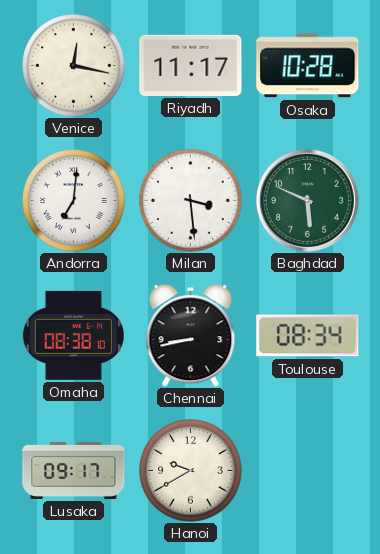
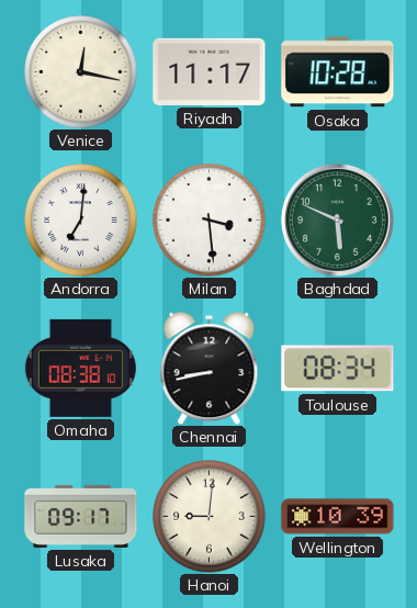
Hanoi: 9:40 -> 9:01
Wellington: none -> 10:39
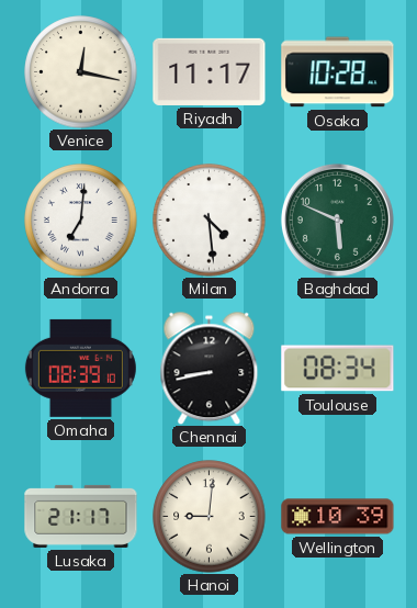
Milan: 3:29 -> 4:29
Omaha: 08:38 -> 08:39
Lusaka: 09:17 -> 21:17
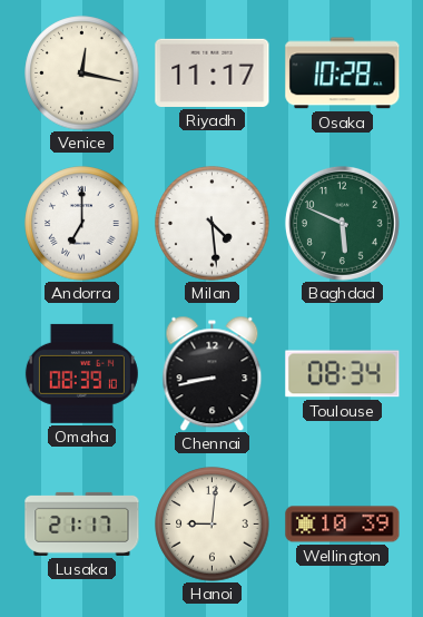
Andorra: 7:01 -> 7:00
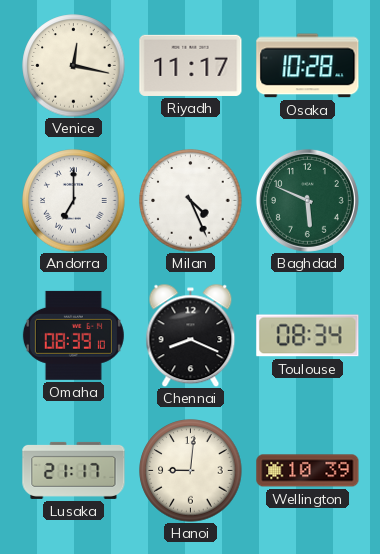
Milan: 4:29 -> 4:26
Chennai: 8:43 -> 8:19
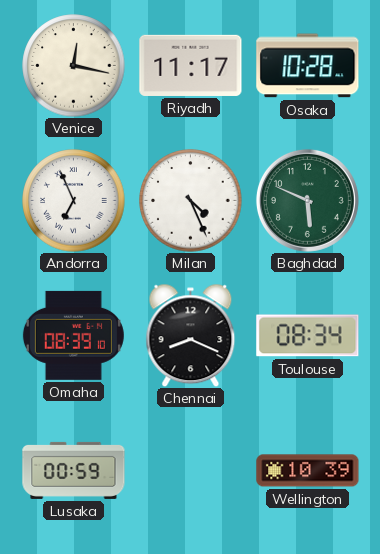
Andorra: 7:00 -> 6:56
Lusaka: 21:17 -> 00:59
Hanoi: 9:01 -> none
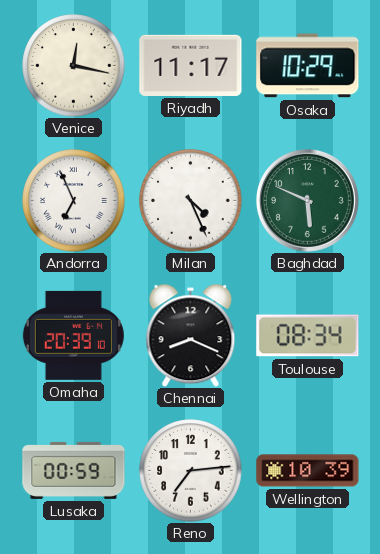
Osaka: 10:28 -> 10:29
Omaha: 08:39 -> 20:39
Reno: none -> 7:14
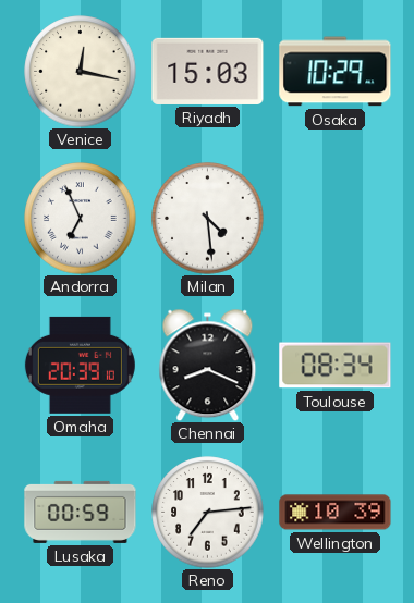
Riyadh: 11:17 -> 15:03
Milan: 4:26 -> 4:29
Baghdad: 5:49 -> none
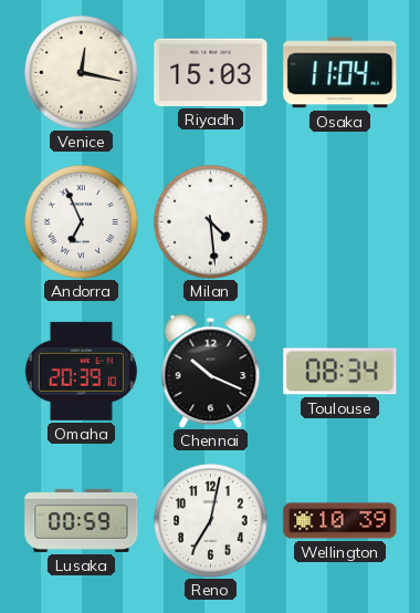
Osaka: 10:29 -> 11:04
Chennai: 8:19 -> 10:19
Reno: 7:14 -> 7:02
